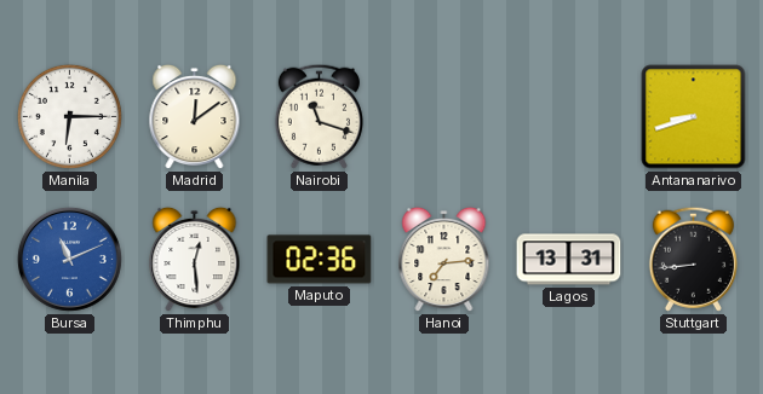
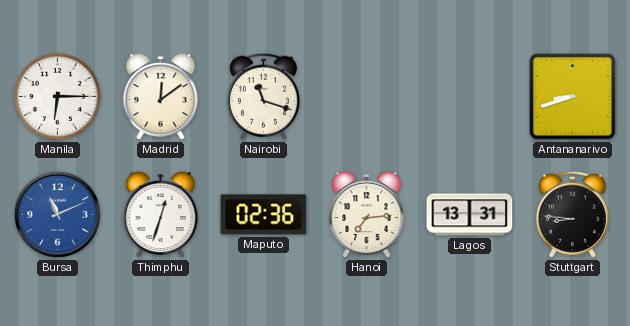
Thimphu: 12:29 -> 12:33
Stuttgart: 8:44 -> 8:46
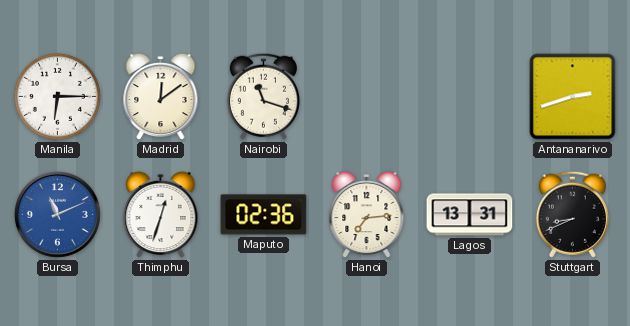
Antananarivo: 8:42 -> 2:42
Stuttgart: 8:46 -> 8:41
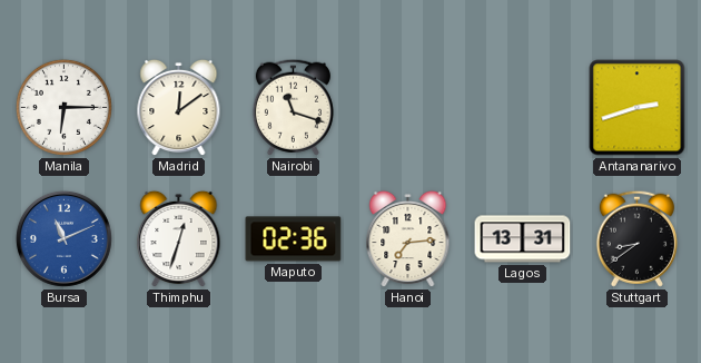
Stuttgart: 8:41 -> 8:39
